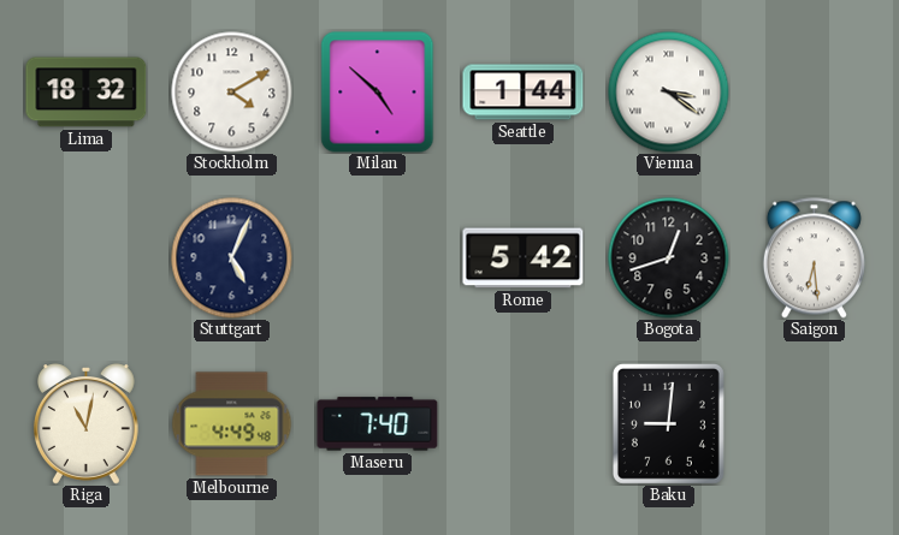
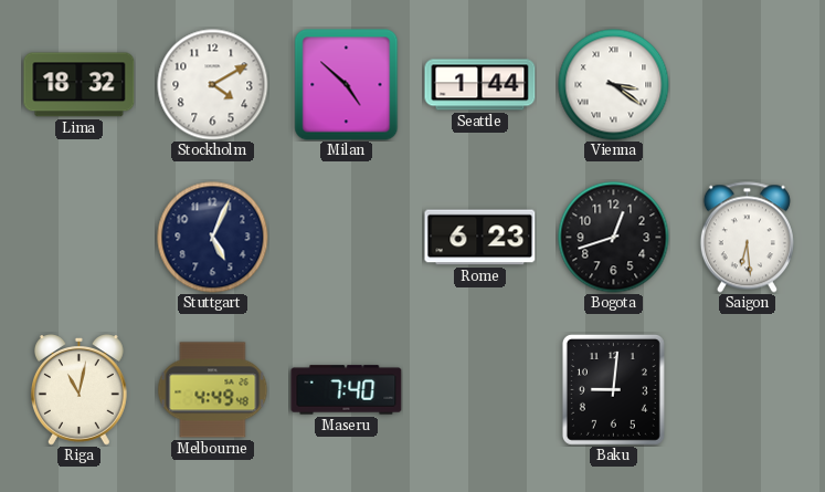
Rome: 5:42 -> 6:23
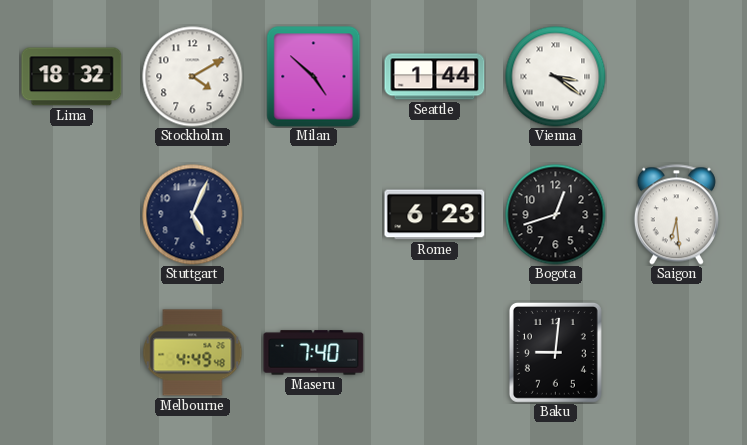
Riga: 11:02 -> none
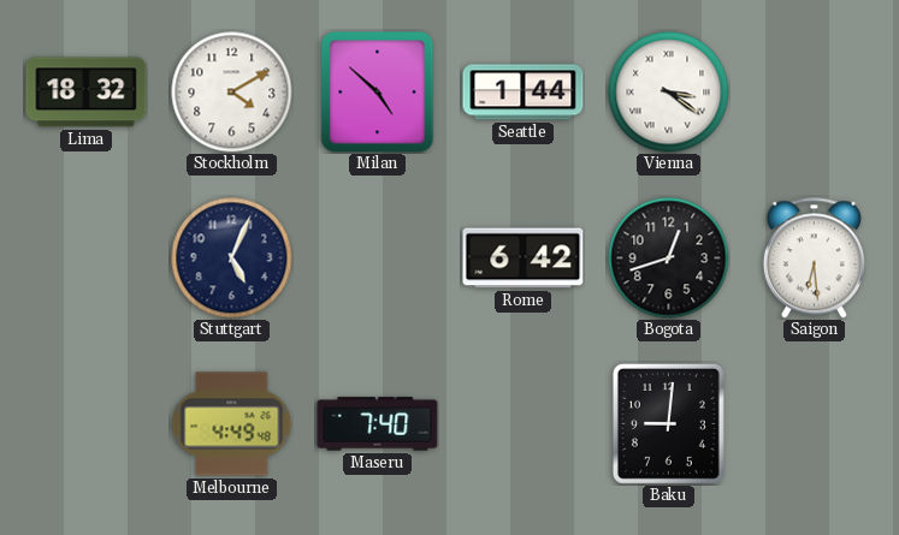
Rome: 6:23 -> 6:42
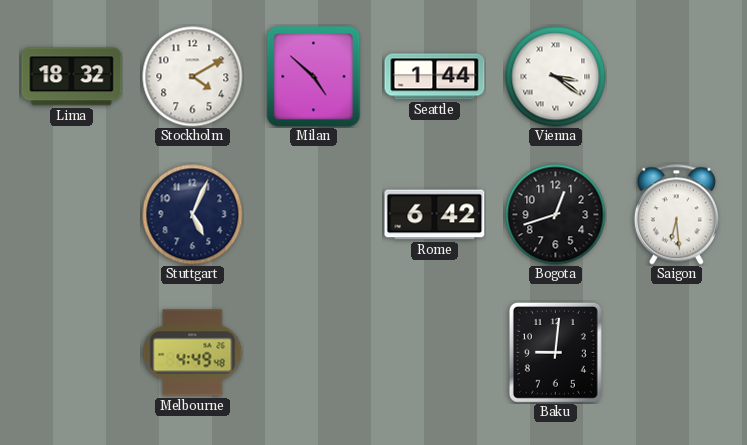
Maseru: 7:40 -> none
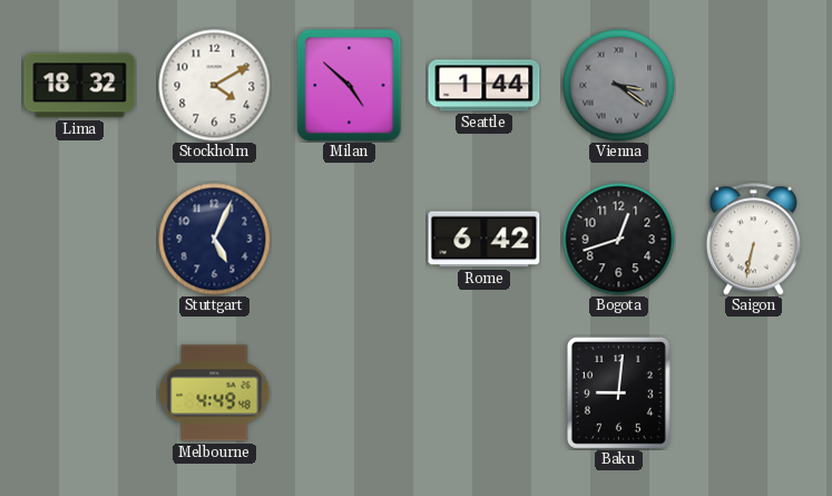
Vienna dial: white -> grey
Saigon: 6:29 -> 6:32
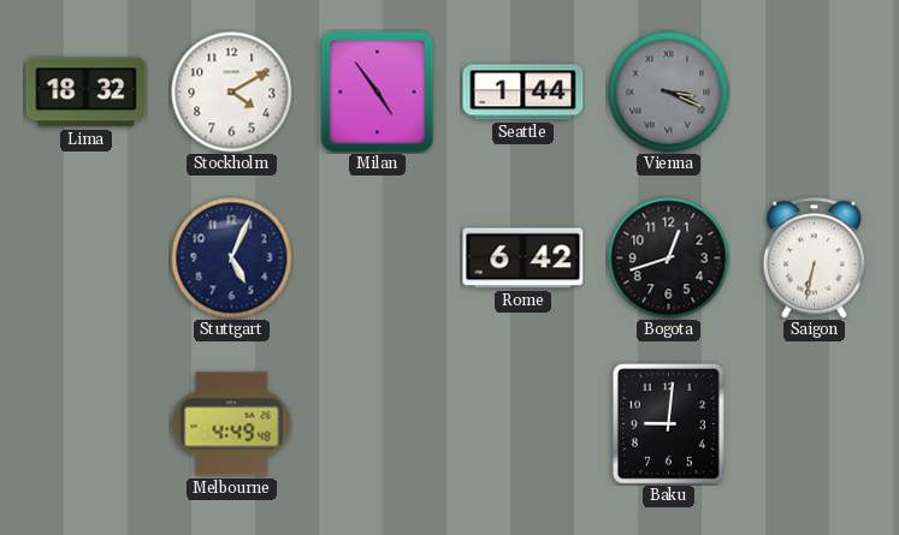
Milan: 4:52 -> 4:54
Vienna: 3:21 -> 3:19
